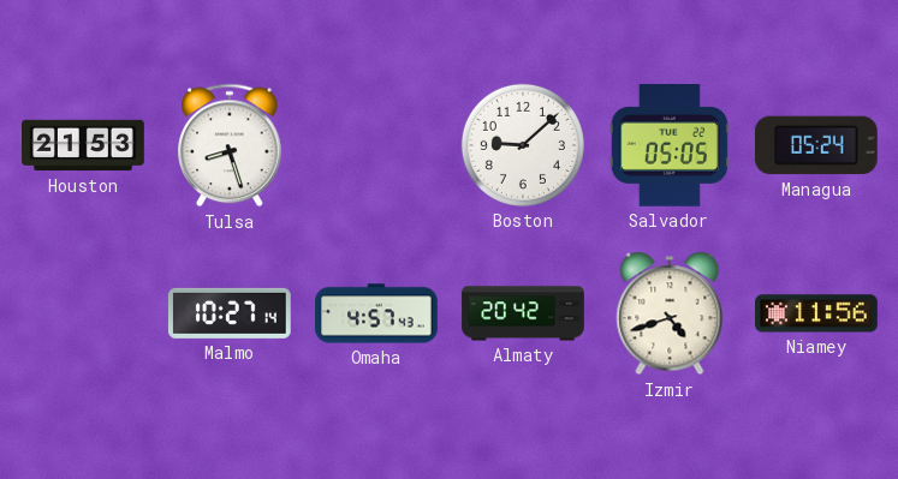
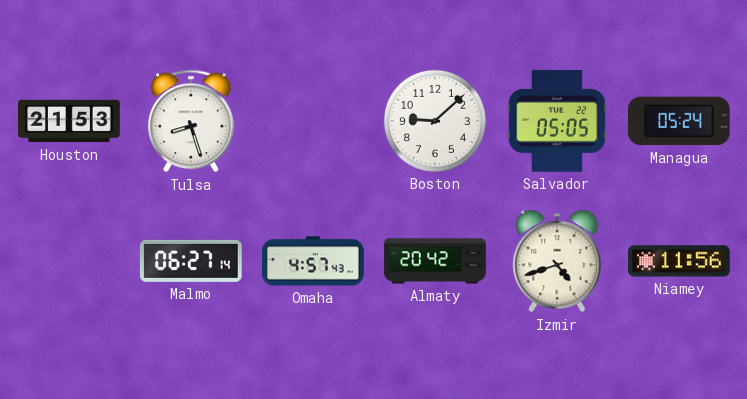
Malmo: 10:27 -> 06:27
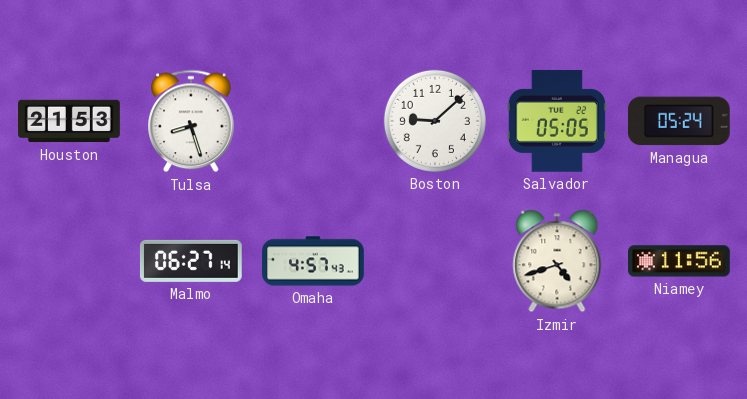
Almaty: 20:42 -> none
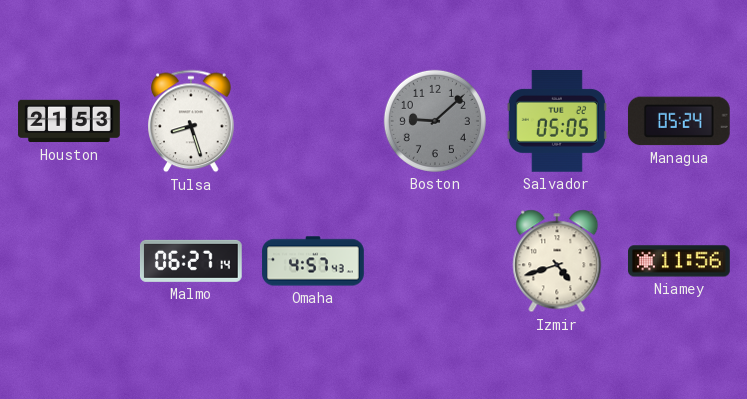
Boston dial: white -> grey
